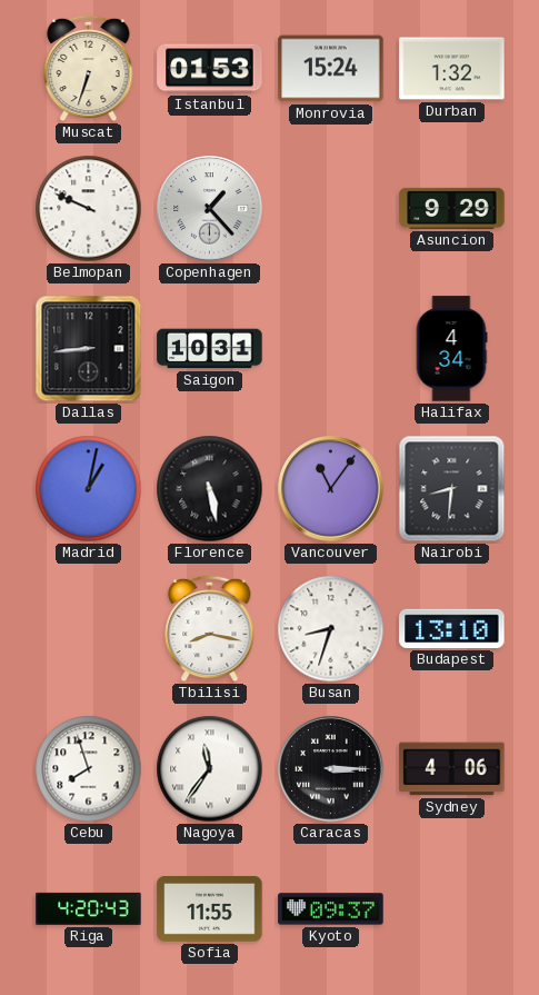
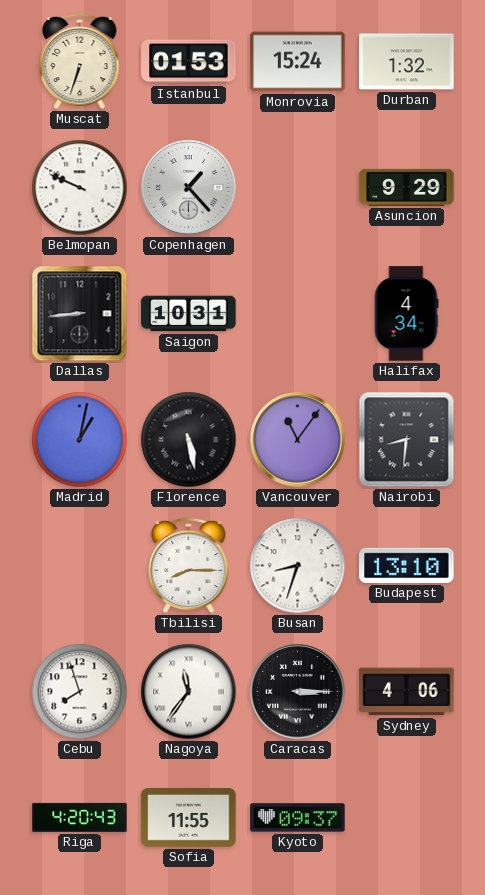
Tbilisi: 8:17 -> 8:15
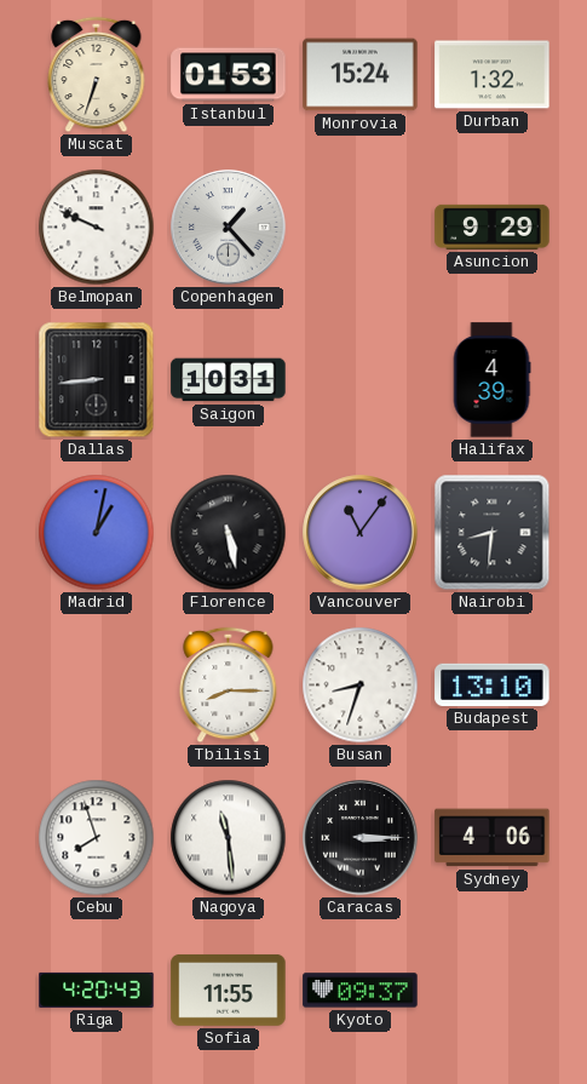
Halifax: 4:34 -> 4:39
Nagoya: 11:36 -> 11:29
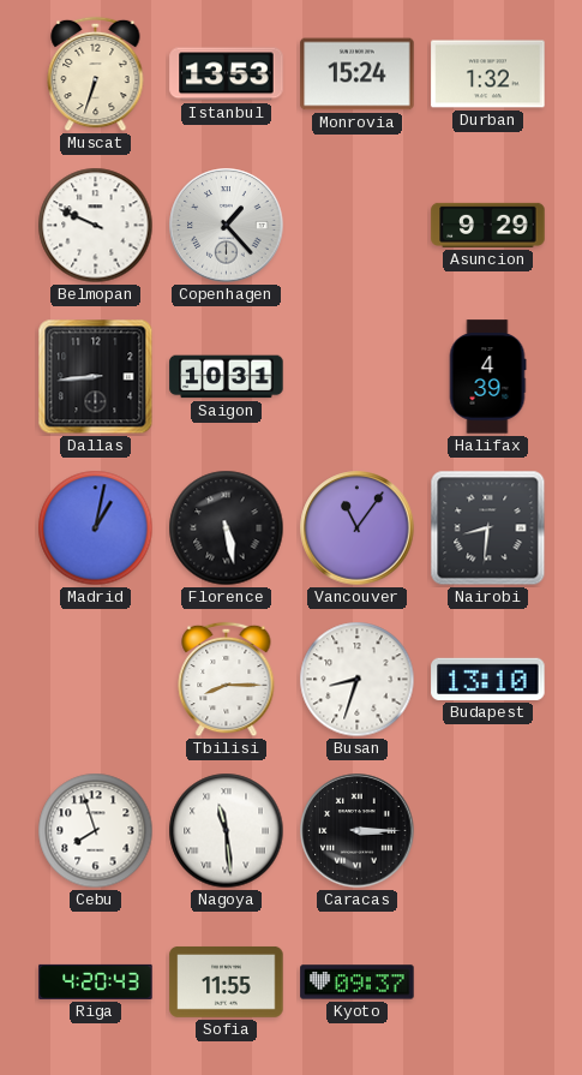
Istanbul: 01:53 -> 13:53
Sydney: 4:06 -> none
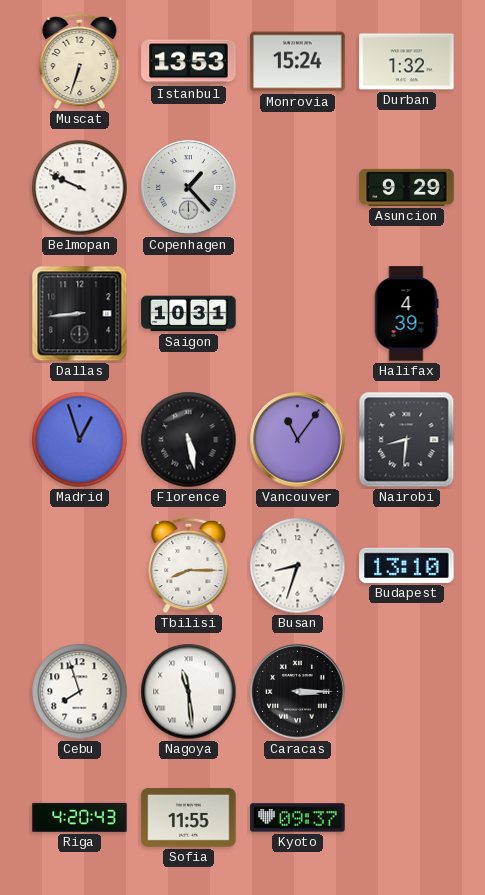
Madrid: 1:02 -> 12:57
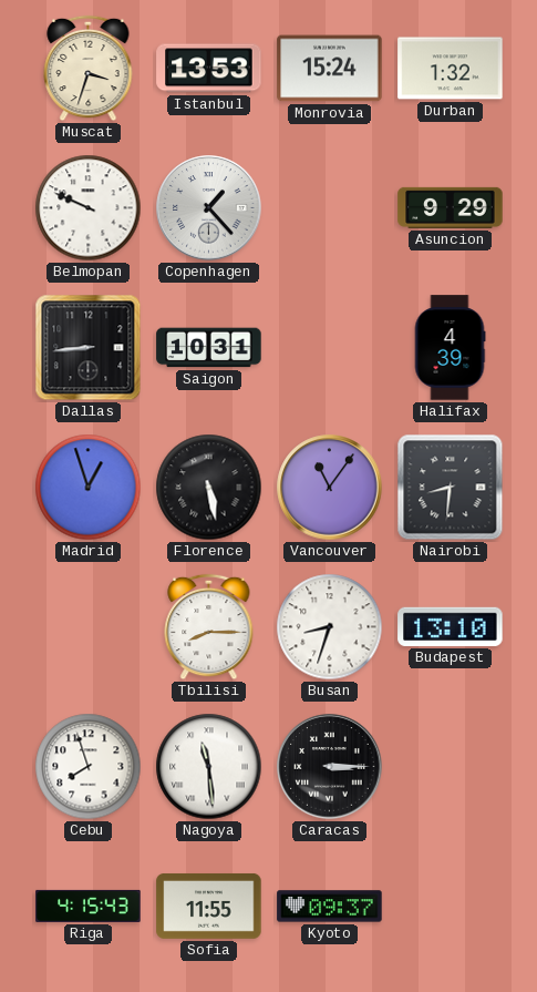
Muscat: 6:33 -> 3:33
Riga: 4:20 -> 4:15
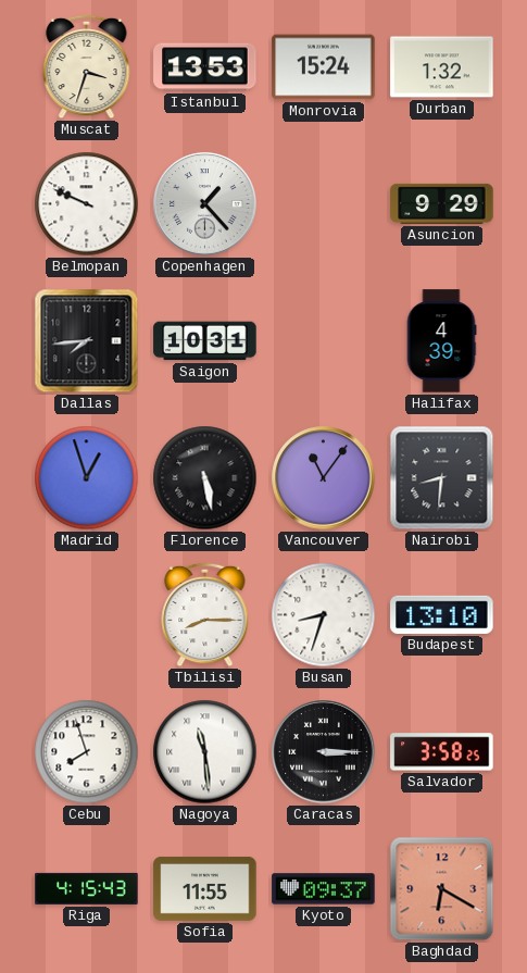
Dallas: 8:44 -> 7:44
Salvador: none -> 3:58
Baghdad: none -> 6:20
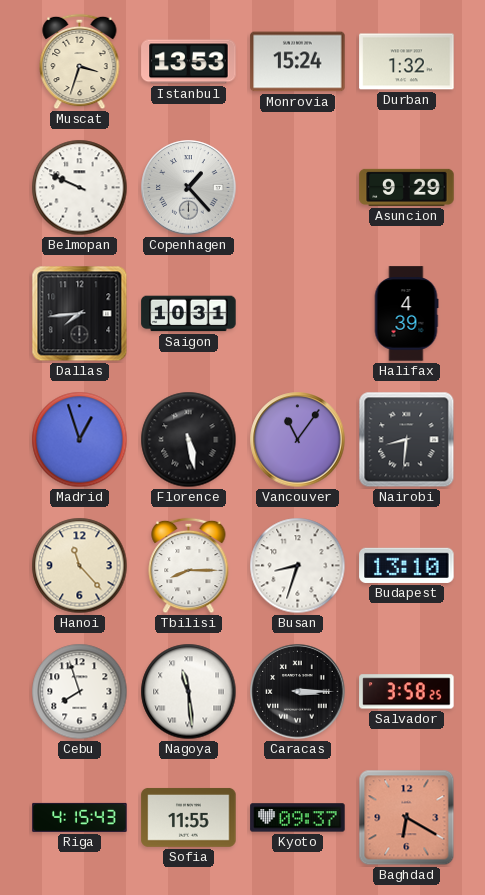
Hanoi: none -> 11:23
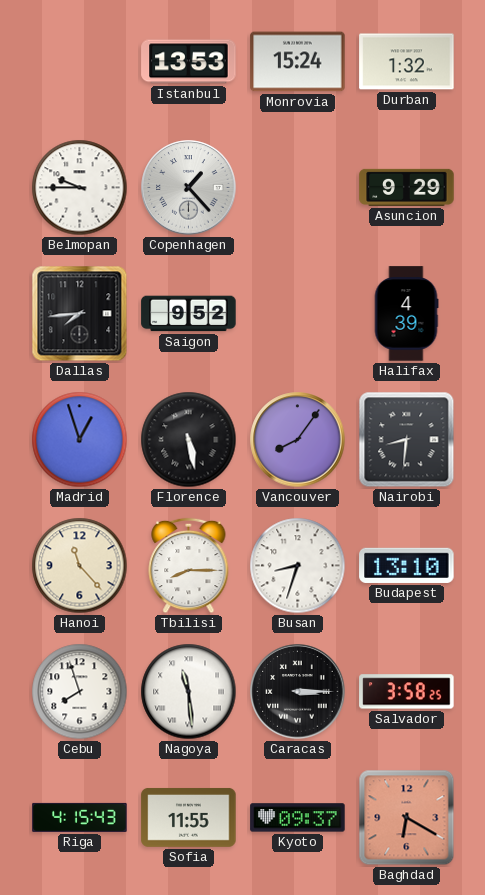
Muscat: 3:33 -> none
Belmopan: 9:49 -> 9:45
Saigon: 10:31 -> 9:52
Vancouver: 11:06 -> 8:06
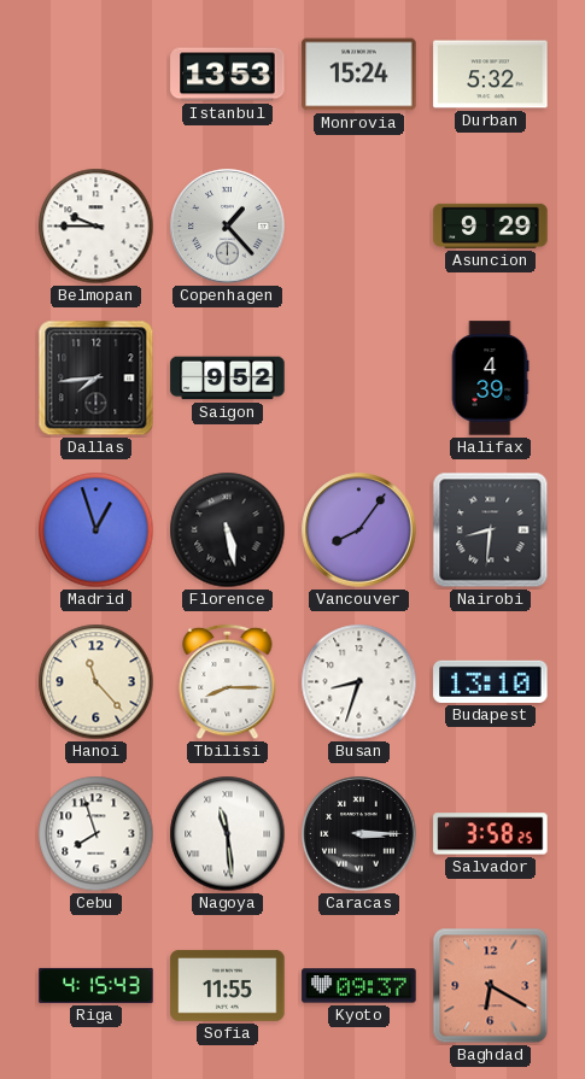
Durban: 1:32 -> 5:32
